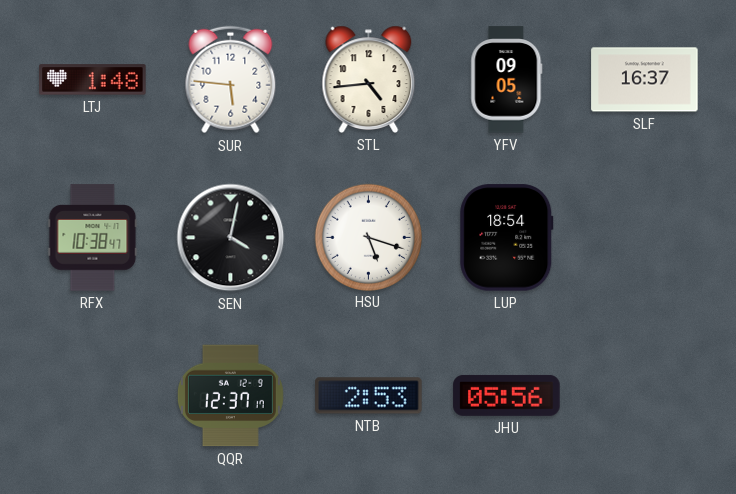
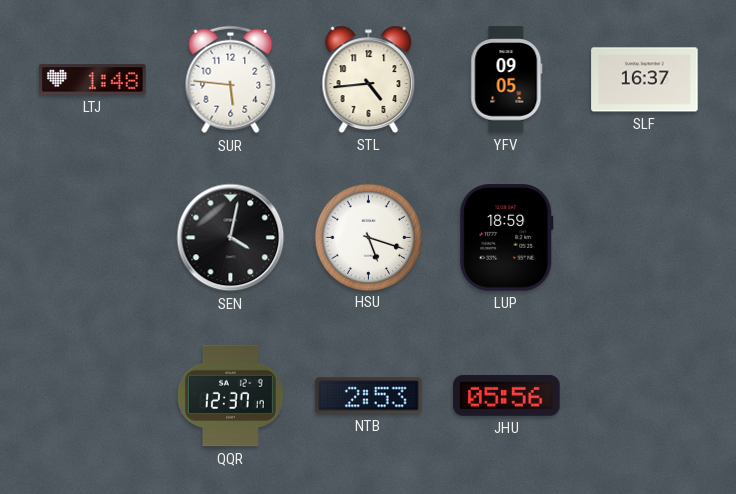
RFX: 10:38 -> none
LUP: 18:54 -> 18:59
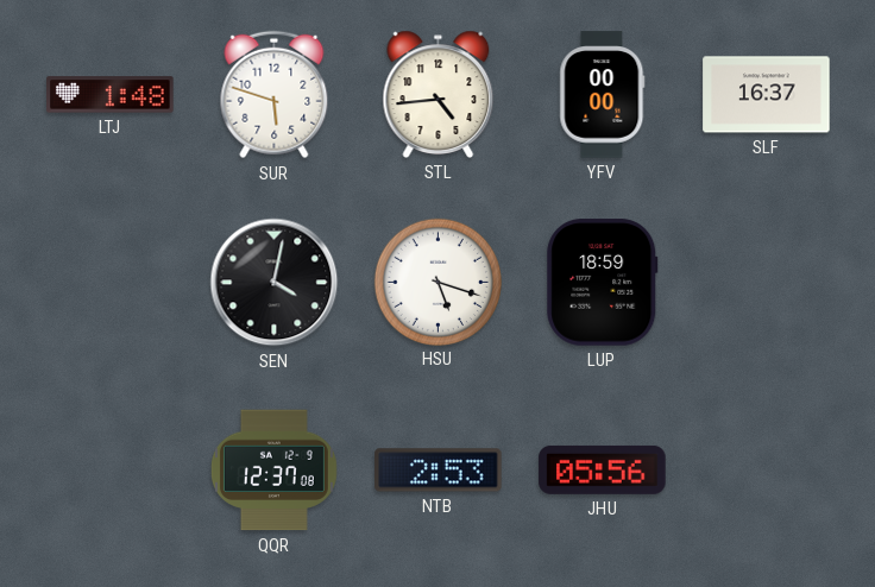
SUR: 5:46 -> 5:48
YFV: 09:05 -> 00:00
QQR: 12:37:17 -> 12:37:08
